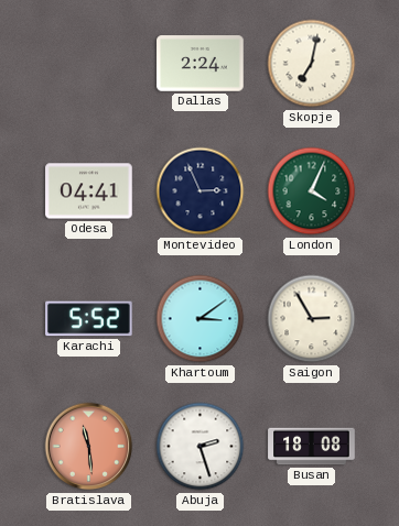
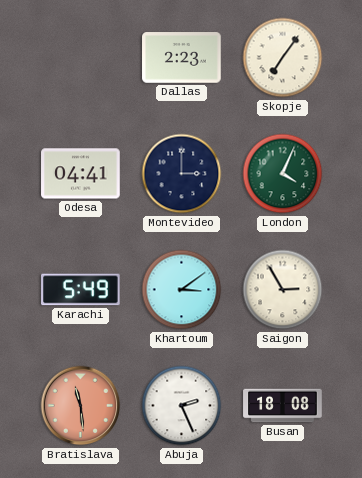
Dallas: 2:24 -> 2:23
Skopje: 7:02 -> 7:06
Montevideo: 2:56 -> 3:00
Karachi: 5:52 -> 5:49
Abuja: 2:27 -> 2:26
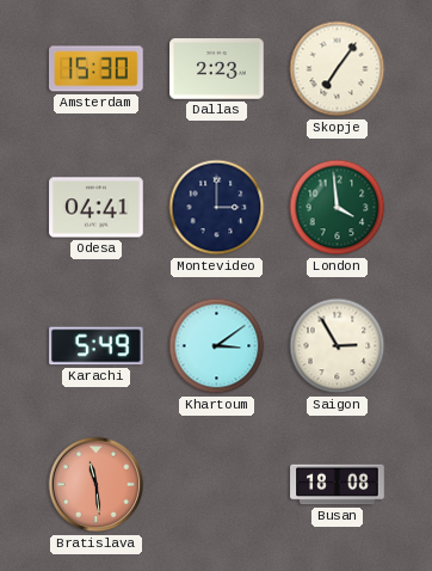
Amsterdam: none -> 15:30
London: 4:04 -> 3:59
Abuja: 2:26 -> none
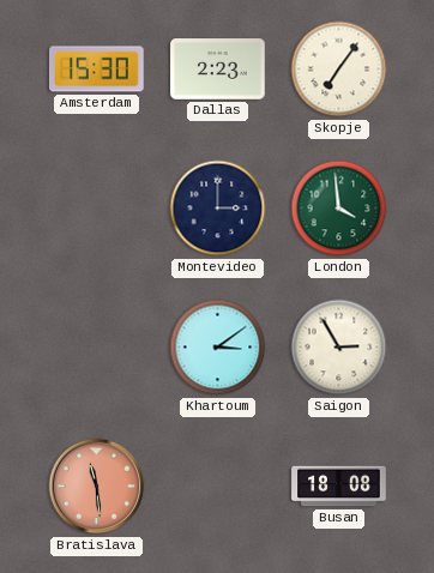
Odesa: 04:41 -> none
Karachi: 5:49 -> none
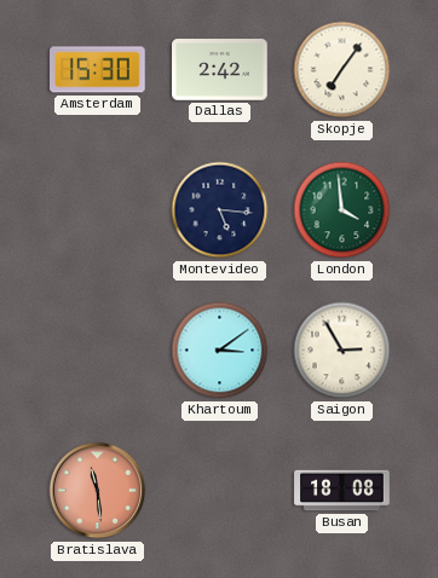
Dallas: 2:23 -> 2:42
Montevideo: 3:00 -> 5:16
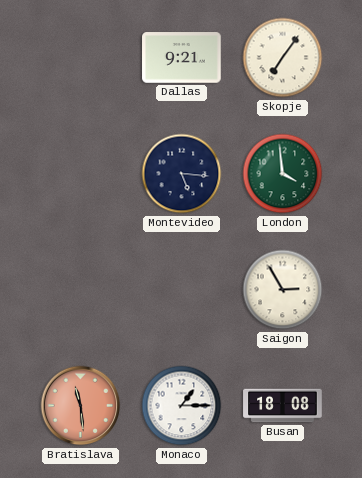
Amsterdam: 15:30 -> none
Dallas: 2:42 -> 9:21
Khartoum: 3:09 -> none
Monaco: none -> 1:15
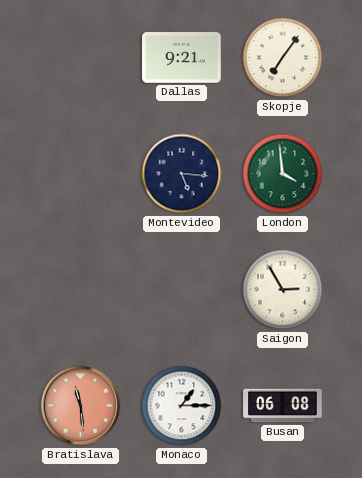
Busan: 18:08 -> 06:08
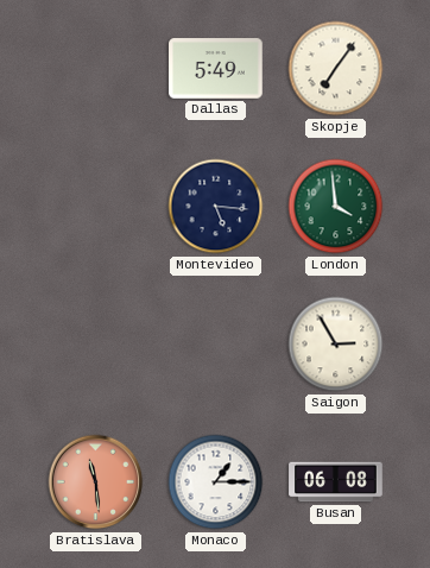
Dallas: 9:21 -> 5:49
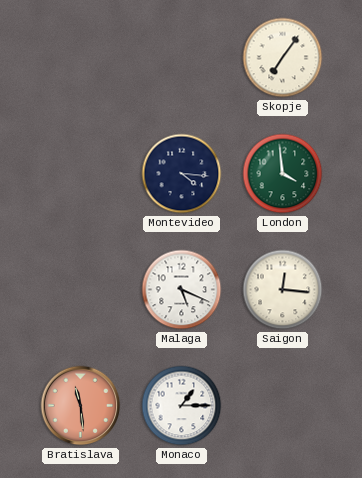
Dallas: 5:49 -> none
Montevideo: 5:16 -> 4:16
Malaga: none -> 5:19
Saigon: 2:55 -> 12:16
Busan: 06:08 -> none
